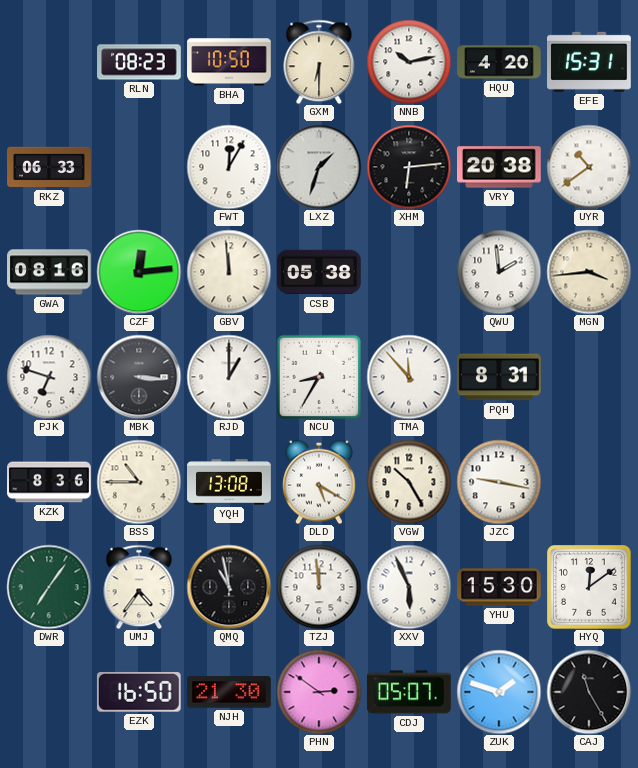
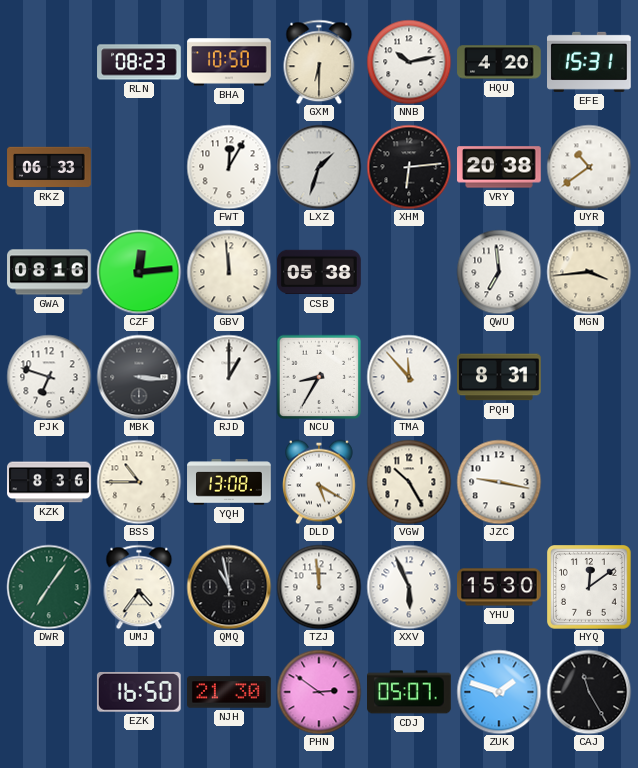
QWU: 1:59 -> 6:59
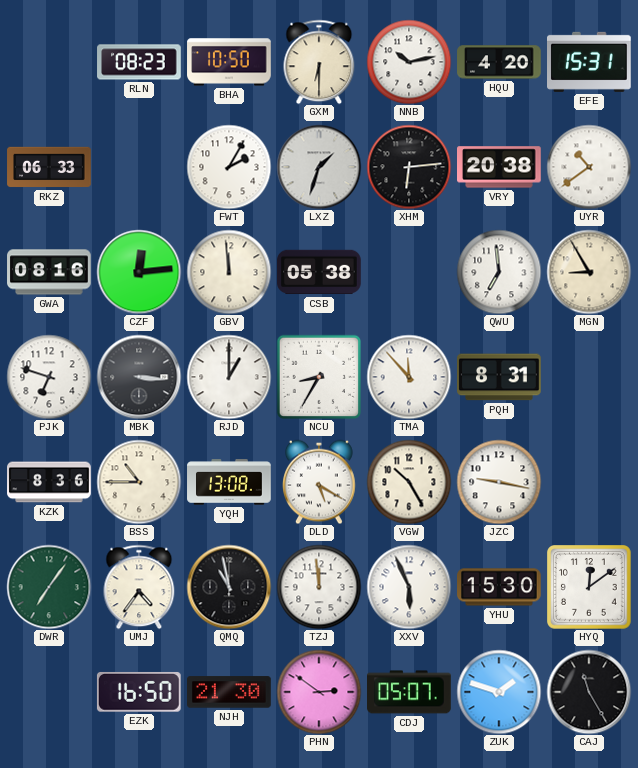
FWT: 12:05 -> 2:05
MGN: 3:44 -> 8:55
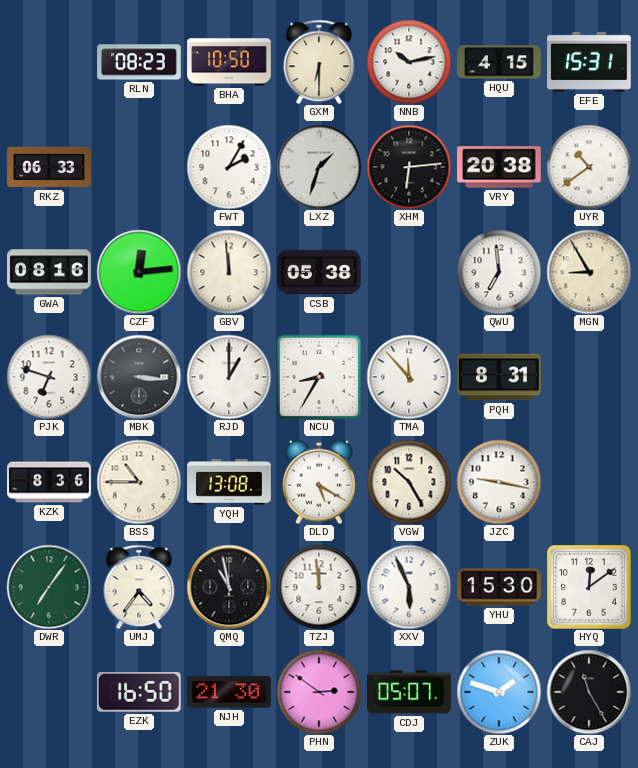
HQU: 4:20 -> 4:15
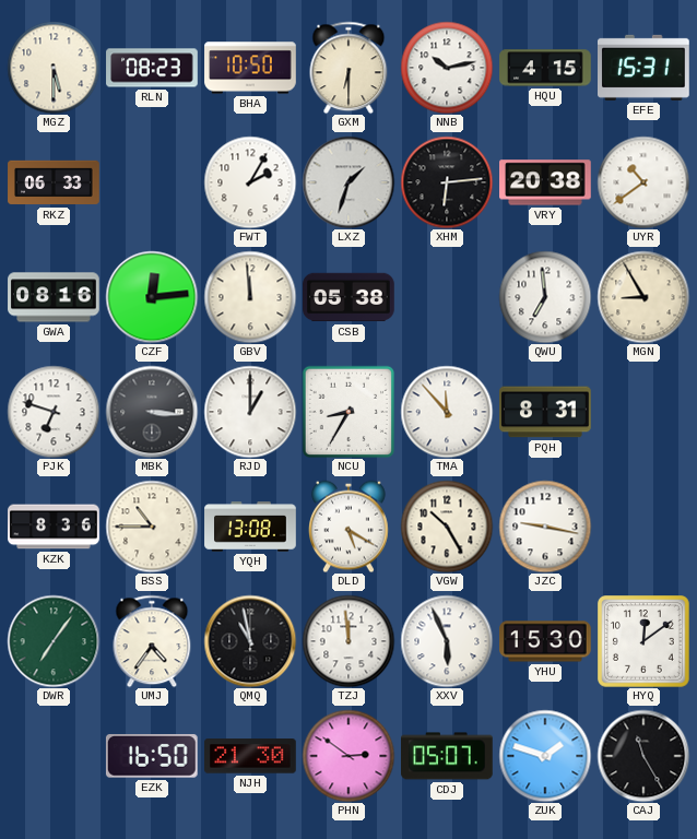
MGZ: none -> 5:30
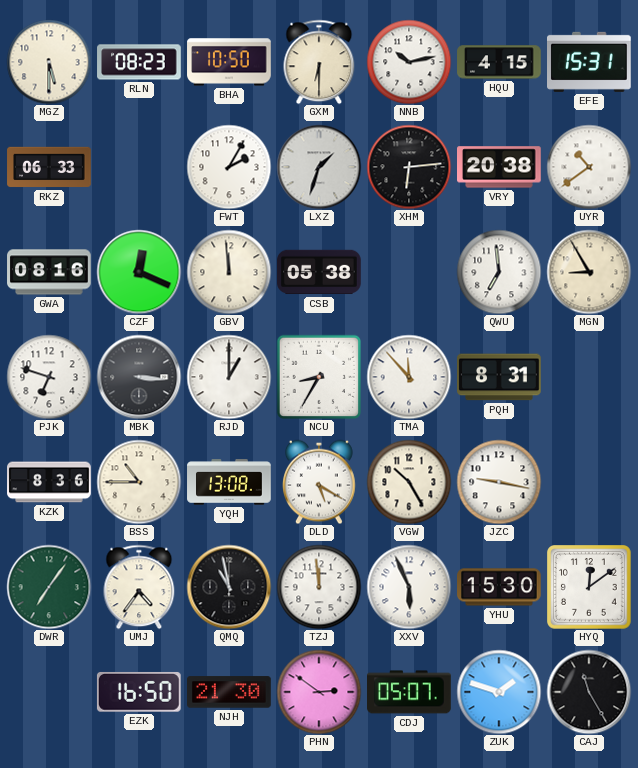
CZF: 12:14 -> 12:19
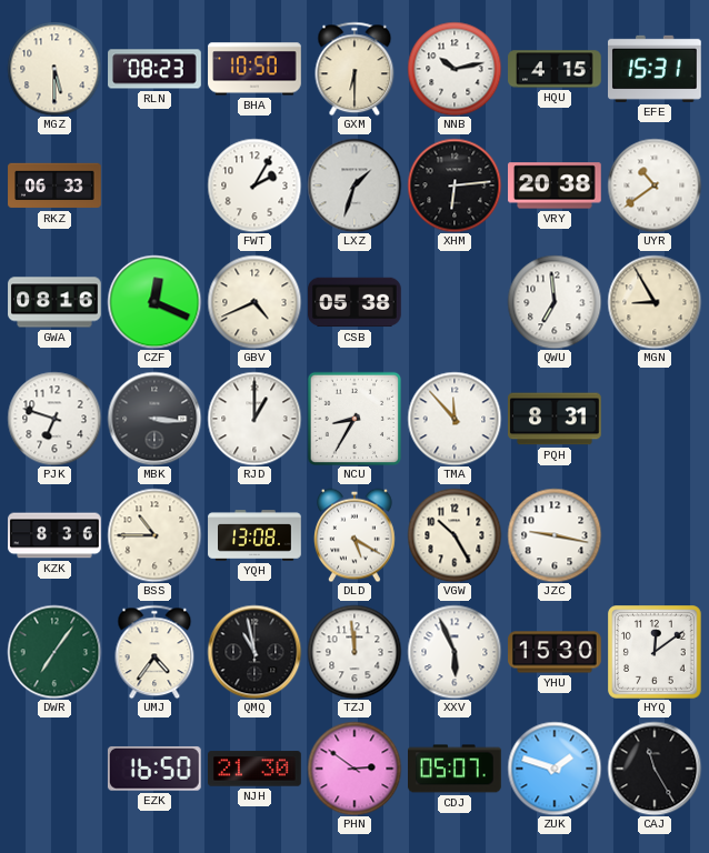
GBV: 11:59 -> 4:41
